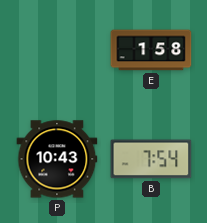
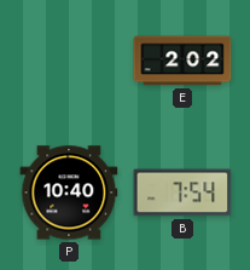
E: 1:58 -> 2:02
P: 10:43 -> 10:40
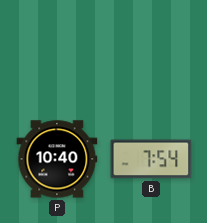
E: 2:02 -> none
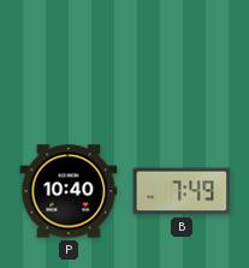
B: 7:54 -> 7:49
